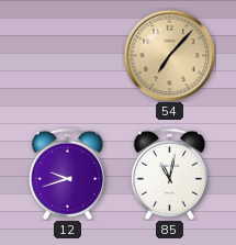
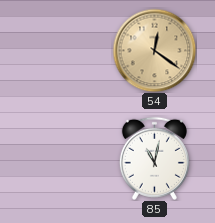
54: 7:07 -> 12:21
12: 9:42 -> none
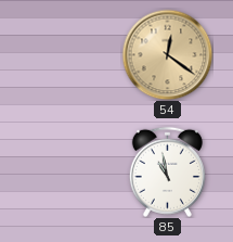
85: 11:02 -> 10:58
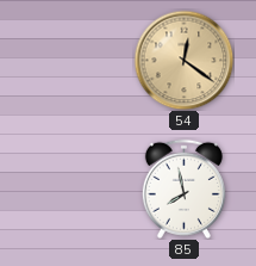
85: 10:58 -> 7:58
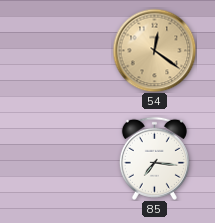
85: 7:58 -> 7:16
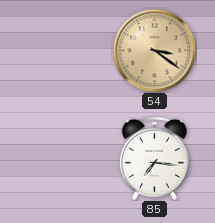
54: 12:21 -> 3:21
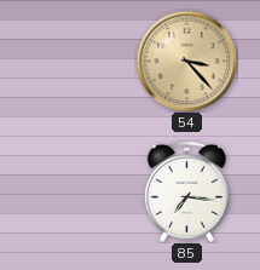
54: 3:21 -> 3:23
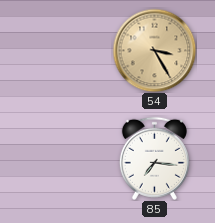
54: 3:23 -> 3:25
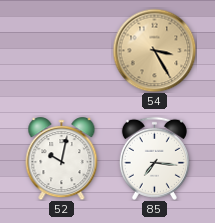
52: none -> 10:02
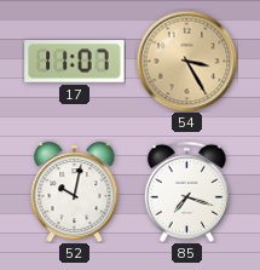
17: none -> 11:07
85: 7:16 -> 7:18
